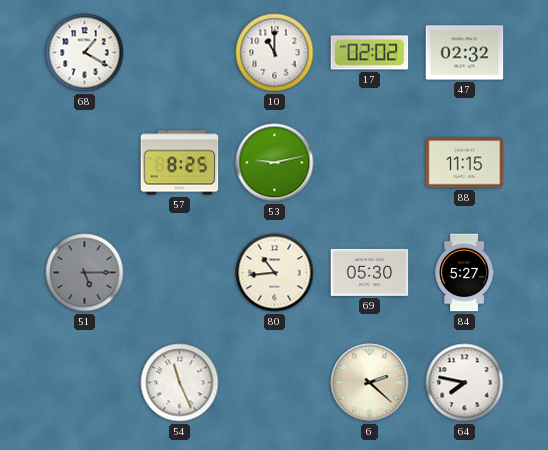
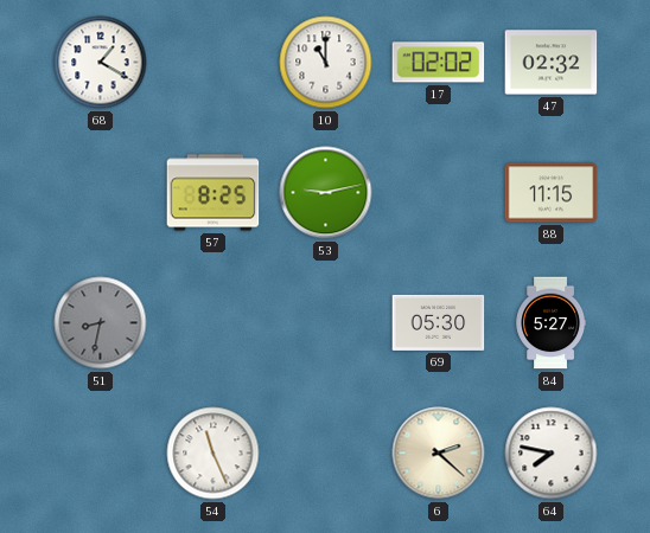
51: 5:15 -> 8:32
80: 10:44 -> none
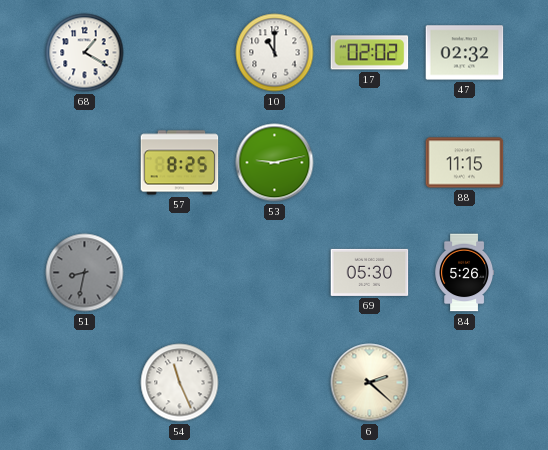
84: 5:27 -> 5:26
64: 7:47 -> none
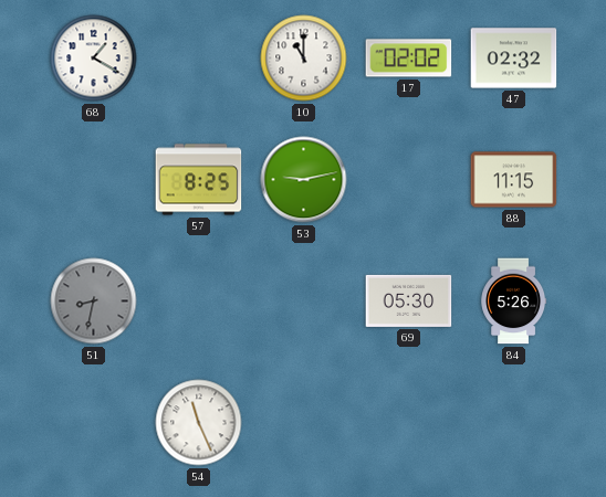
6: 2:22 -> none
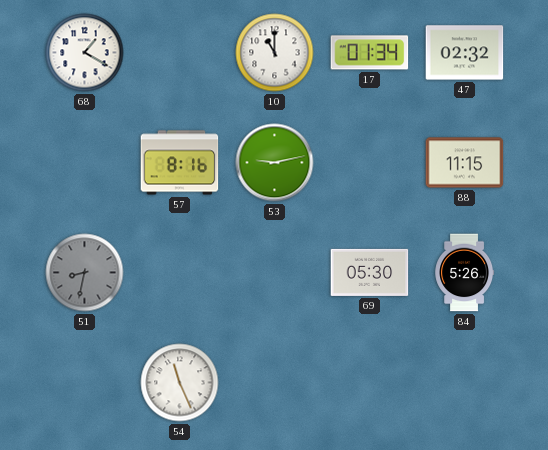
17: 02:02 -> 01:34
57: 8:25 -> 8:16
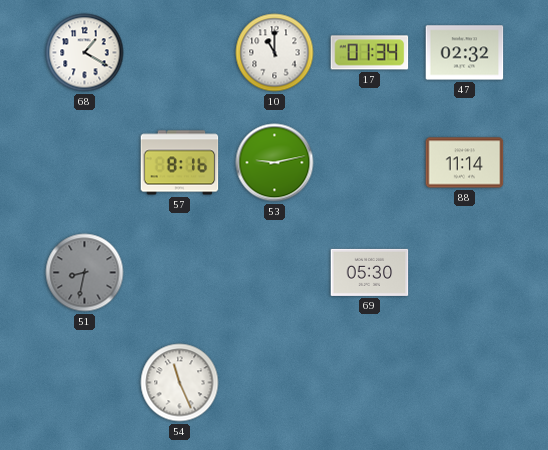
88: 11:15 -> 11:14
84: 5:26 -> none
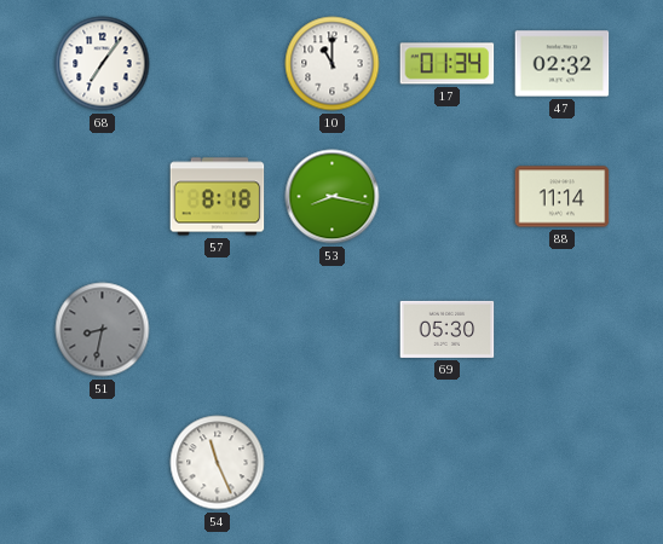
68: 1:20 -> 7:06
57: 8:16 -> 8:18
53: 9:13 -> 8:17
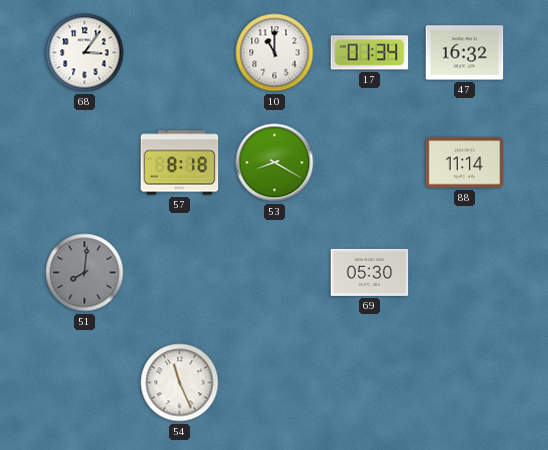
68: 7:06 -> 3:06
47: 02:32 -> 16:32
53: 8:17 -> 8:20
51: 8:32 -> 8:01
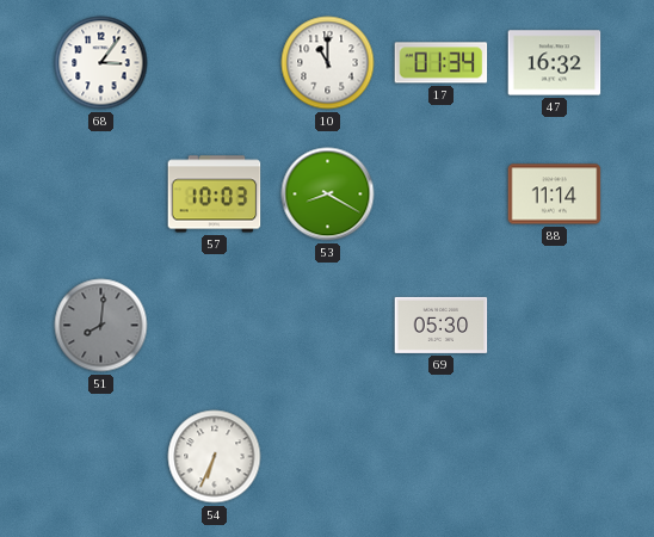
57: 8:18 -> 10:03
54: 11:26 -> 6:34
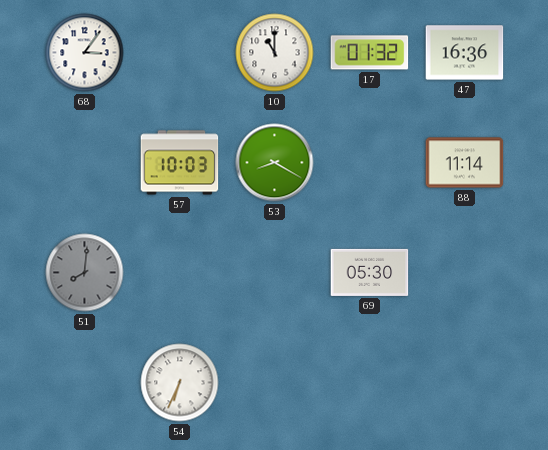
17: 01:34 -> 01:32
47: 16:32 -> 16:36
